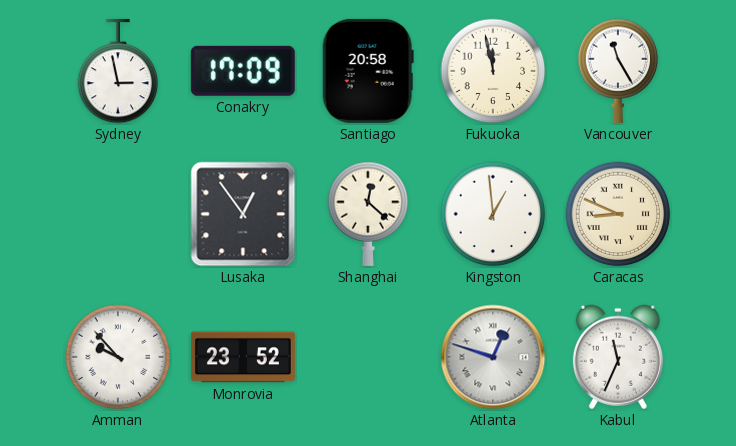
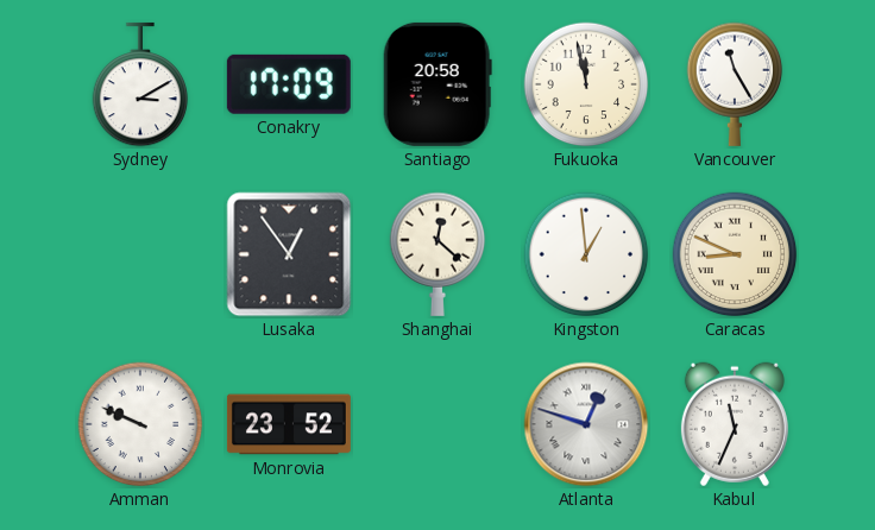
Sydney: 2:58 -> 3:10
Amman: 9:53 -> 9:49
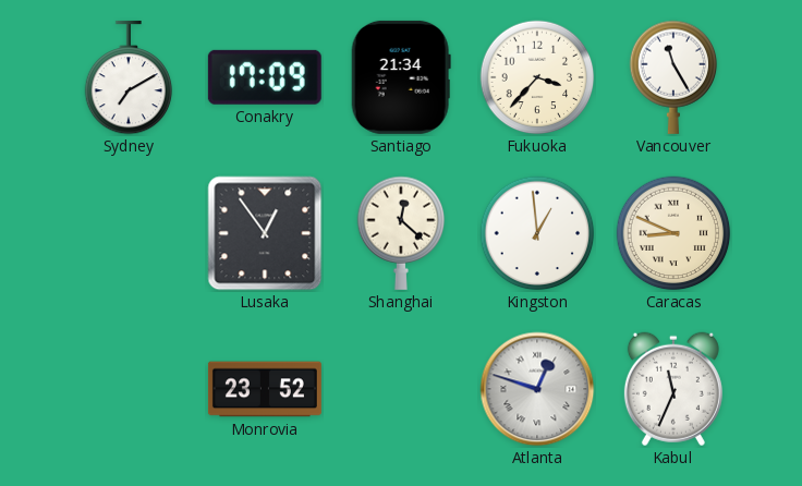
Sydney: 3:10 -> 7:10
Santiago: 20:58 -> 21:34
Fukuoka: 11:58 -> 3:37
Amman: 9:49 -> none
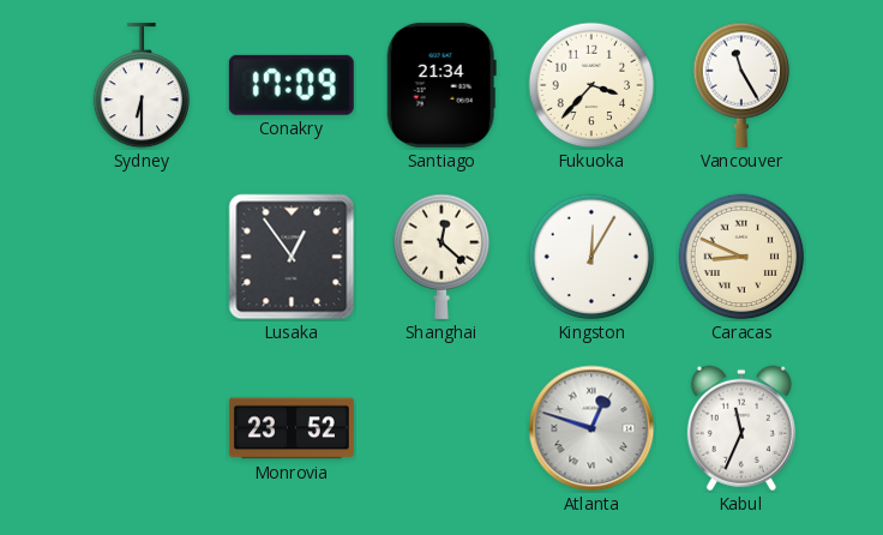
Sydney: 7:10 -> 6:30
Kingston: 12:59 -> 12:05
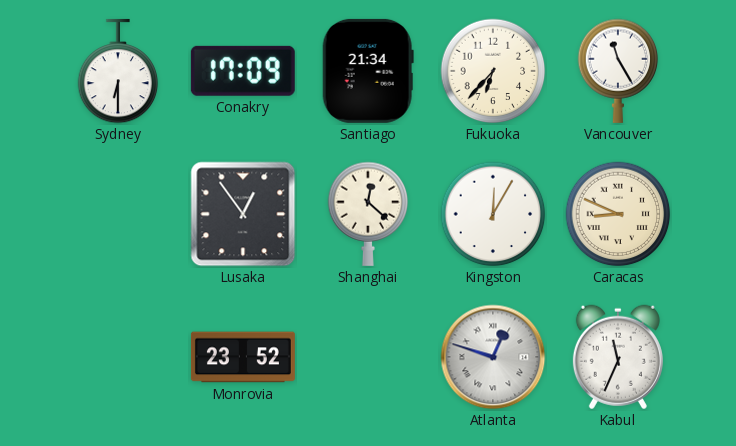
Fukuoka: 3:37 -> 6:37
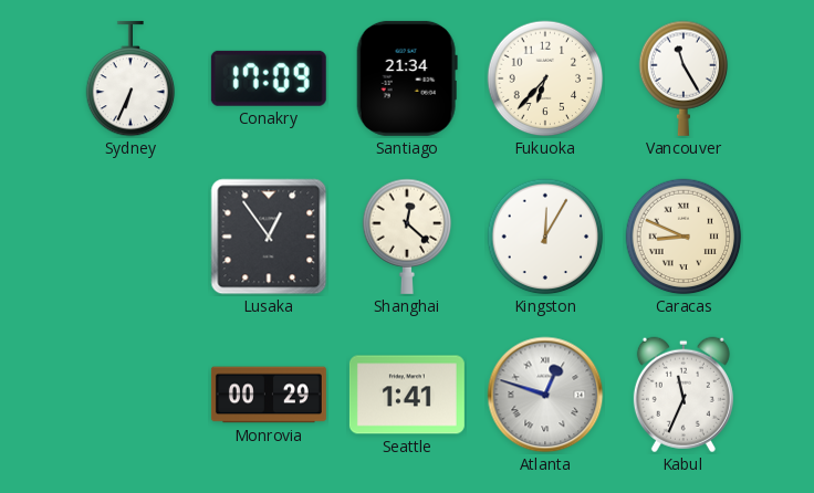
Sydney: 6:30 -> 6:34
Monrovia: 23:52 -> 00:29
Seattle: none -> 1:41
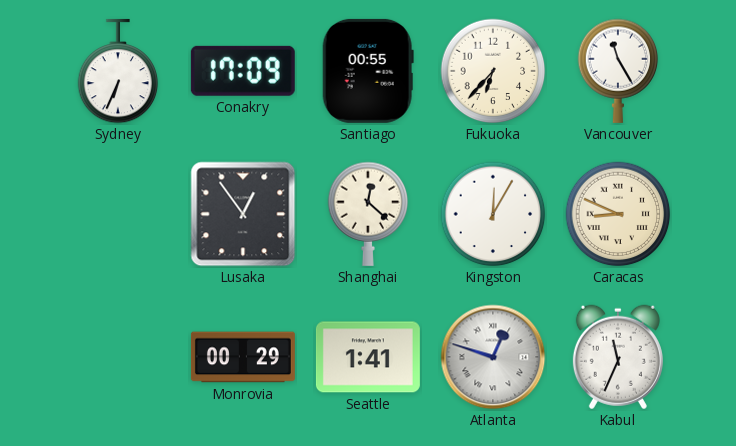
Santiago: 21:34 -> 00:55
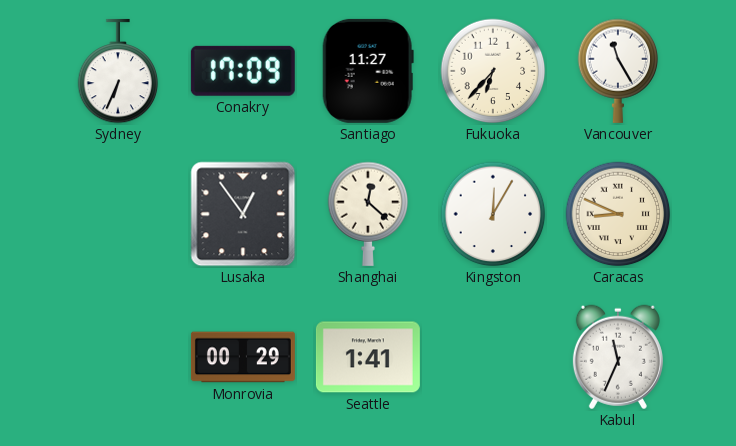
Santiago: 00:55 -> 11:27
Atlanta: 12:48 -> none
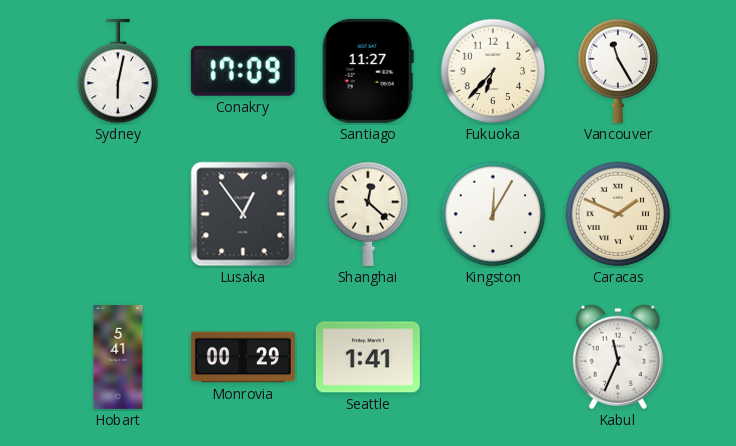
Sydney: 6:34 -> 6:02
Caracas: 8:49 -> 1:49
Hobart: none -> 5:41
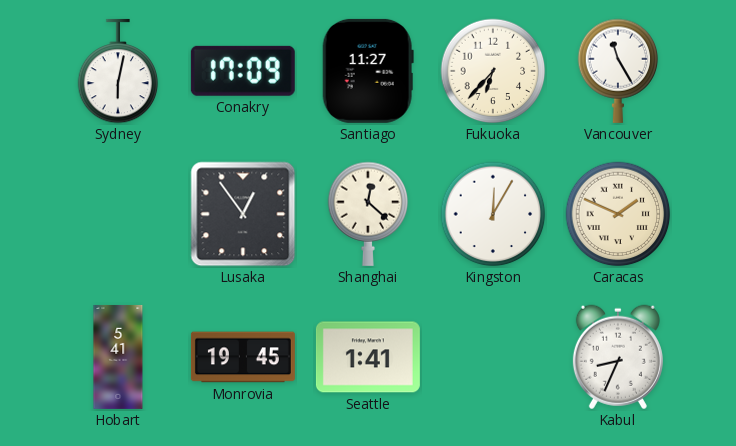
Monrovia: 00:29 -> 19:45
Kabul: 11:34 -> 8:34
